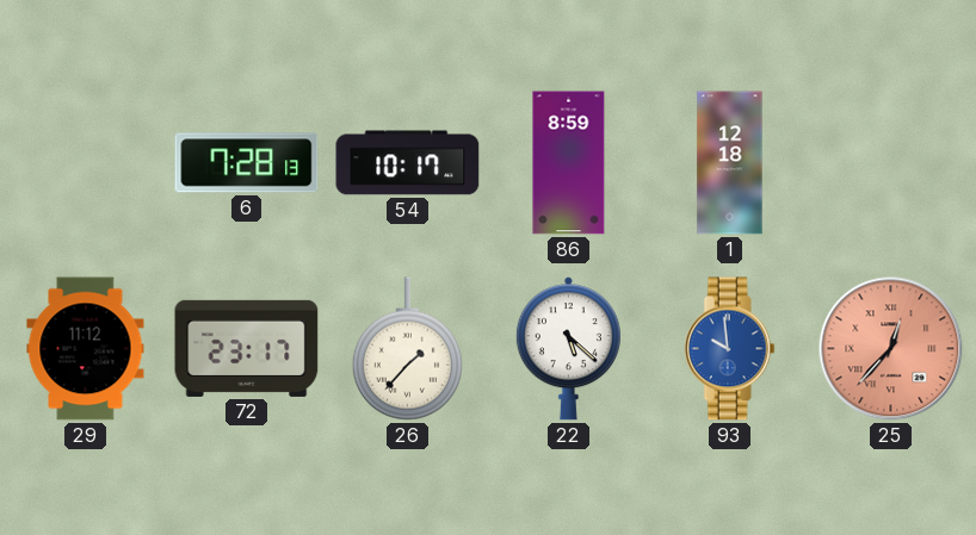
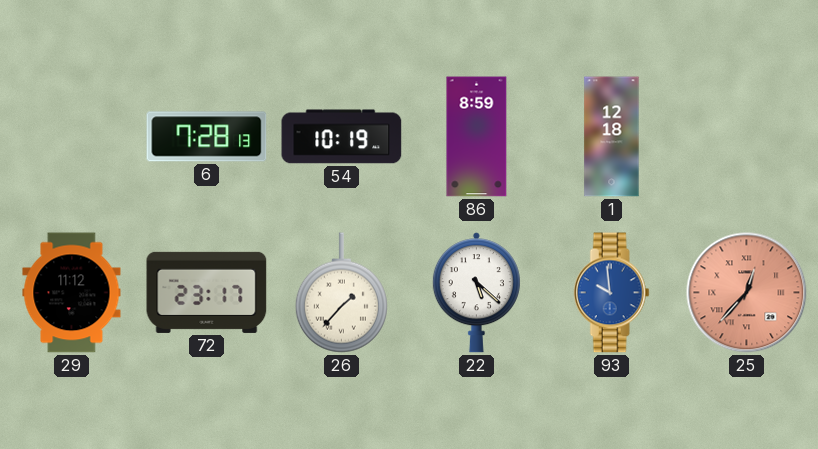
54: 10:17 -> 10:19
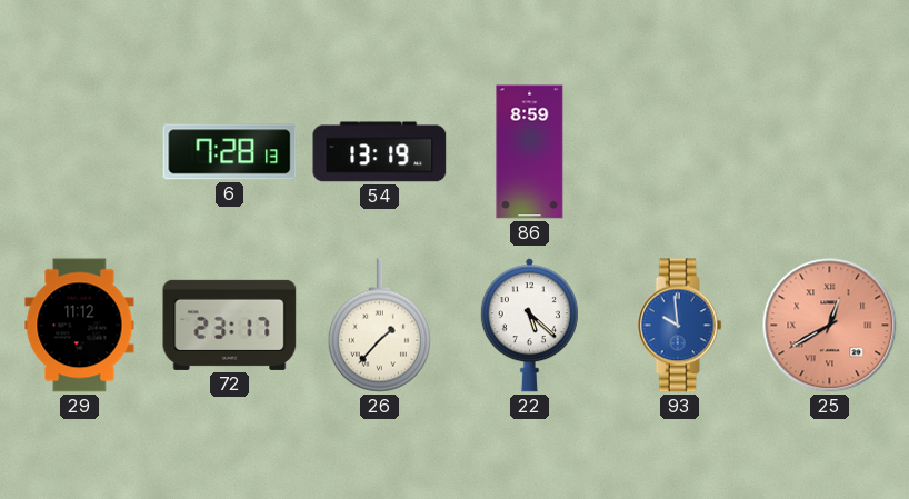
54: 10:19 -> 13:19
1: 12:18 -> none
25: 12:37 -> 12:40
